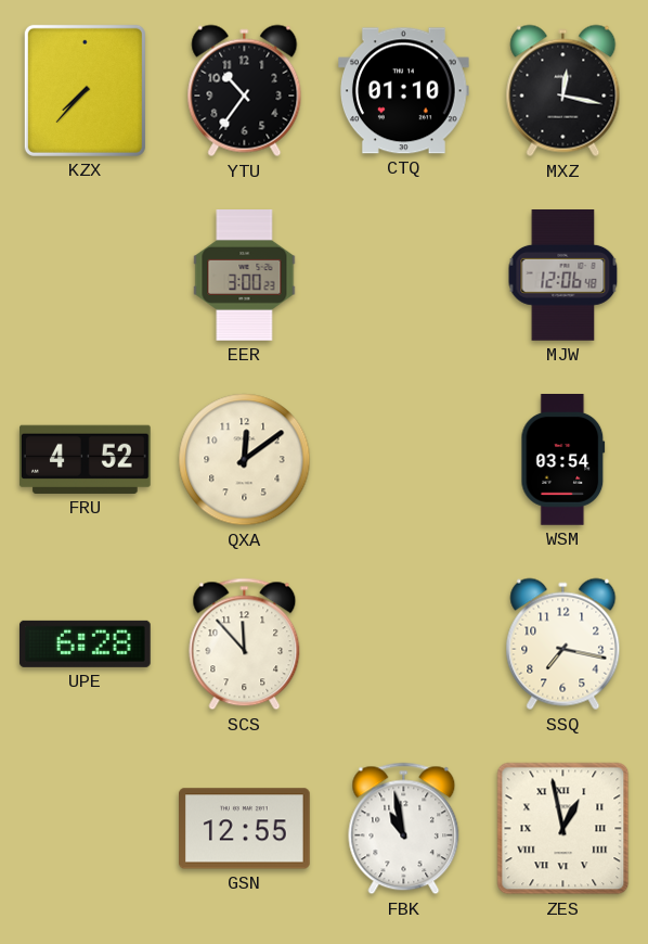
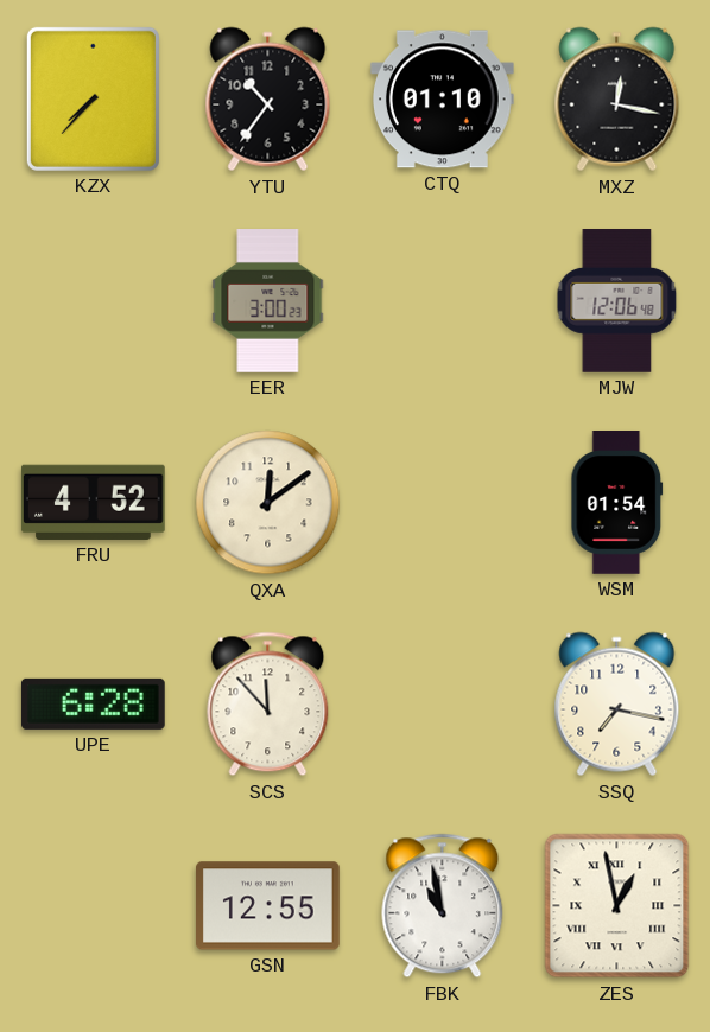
WSM: 03:54 -> 01:54
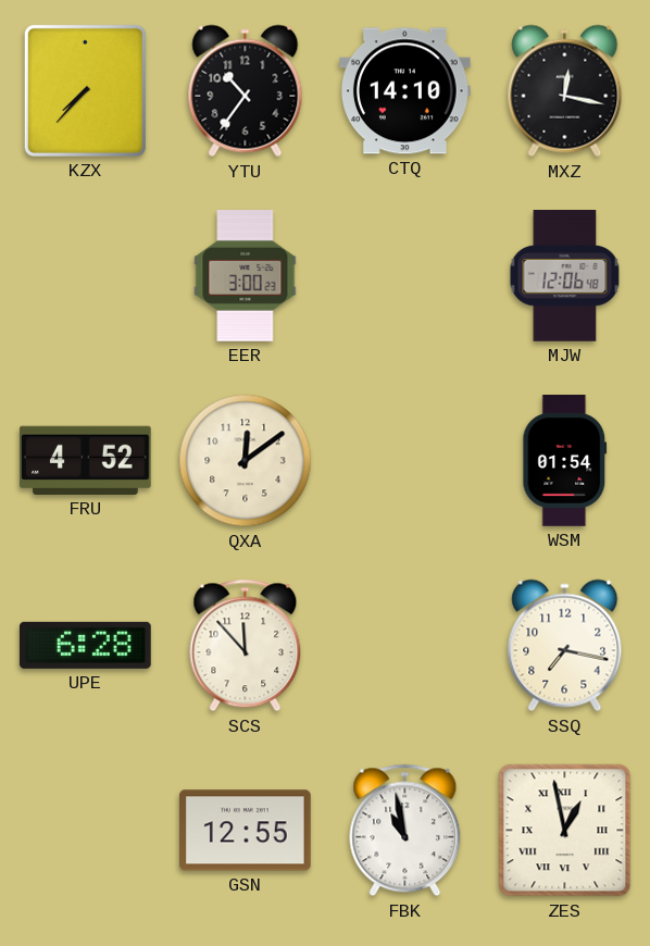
CTQ: 01:10 -> 14:10
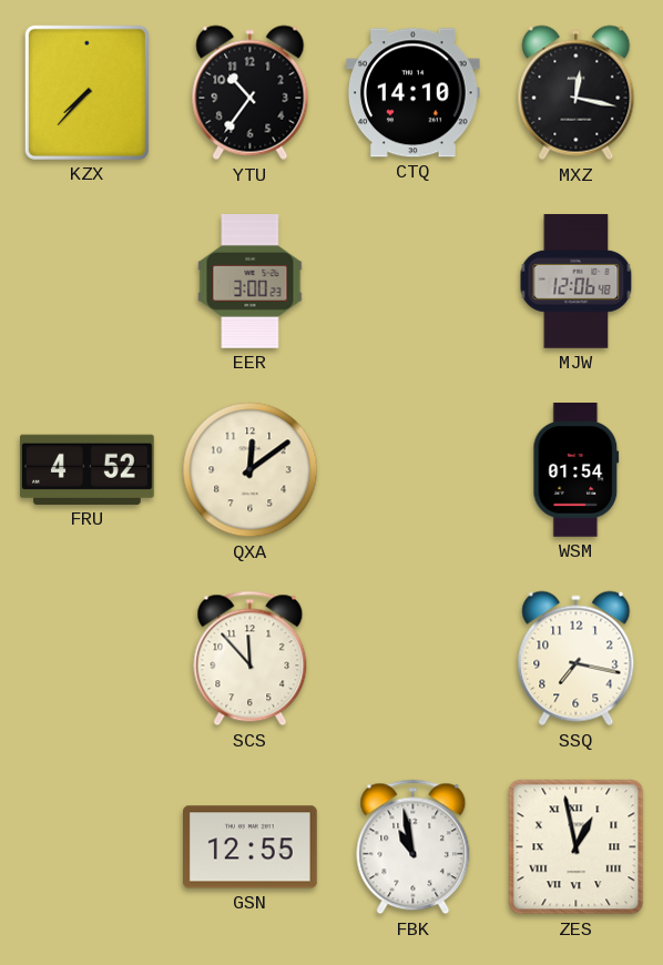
UPE: 6:28 -> none
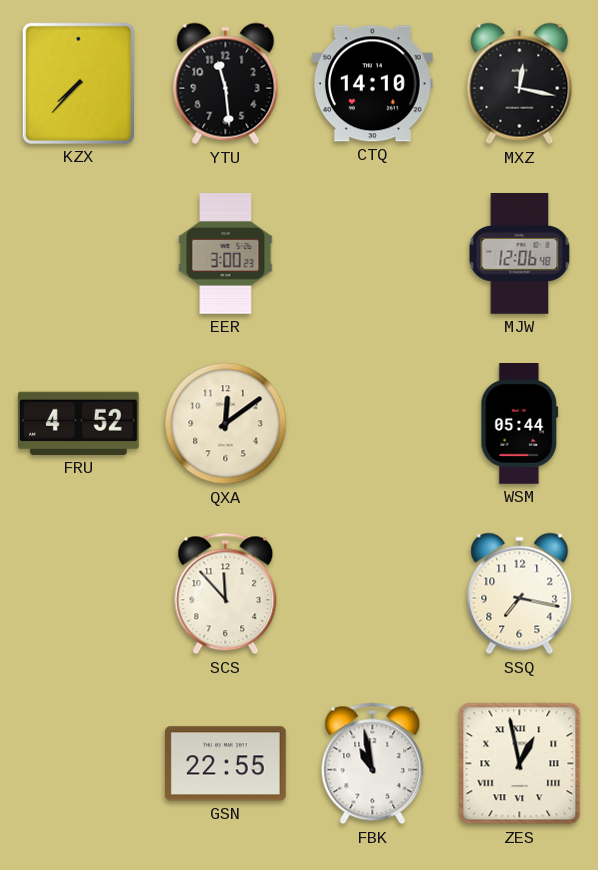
YTU: 10:36 -> 11:29
WSM: 01:54 -> 05:44
GSN: 12:55 -> 22:55
